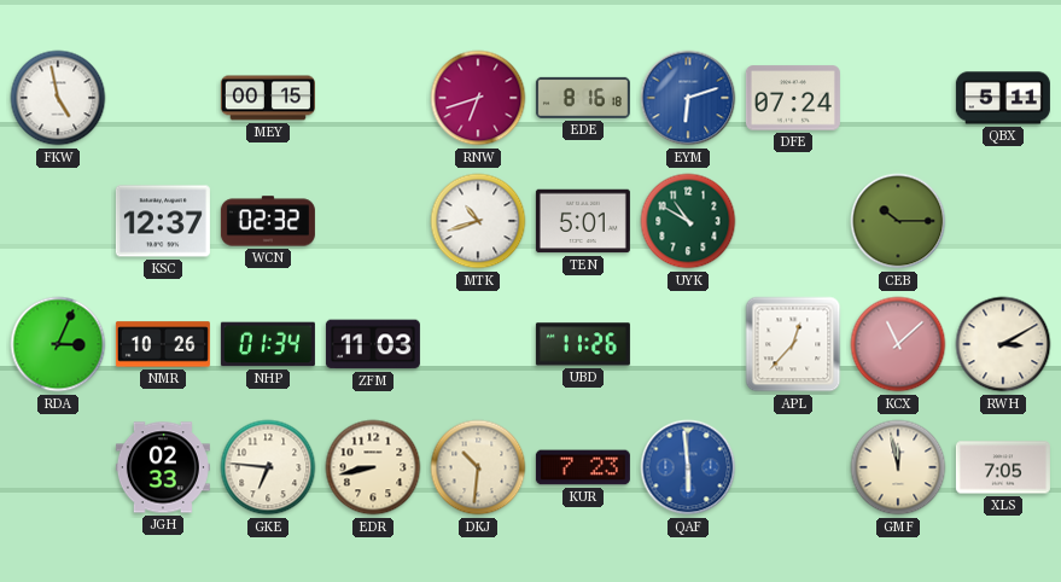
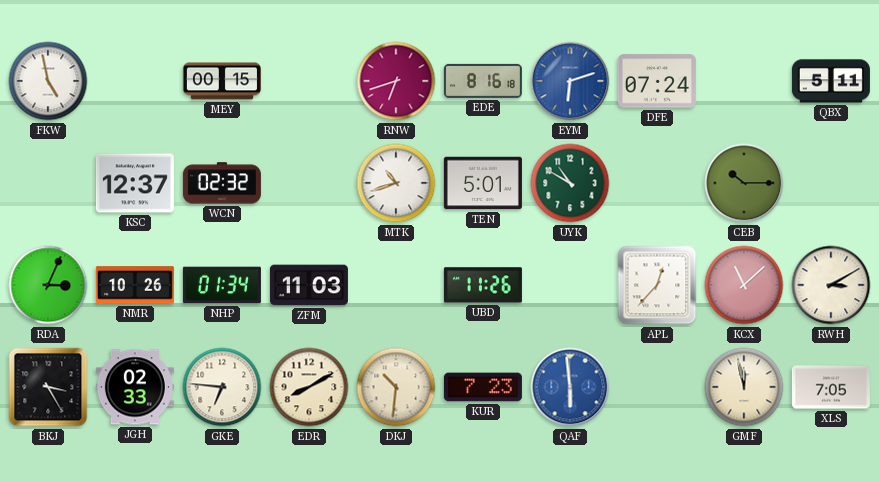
BKJ: none -> 3:25
EDR: 8:43 -> 8:10
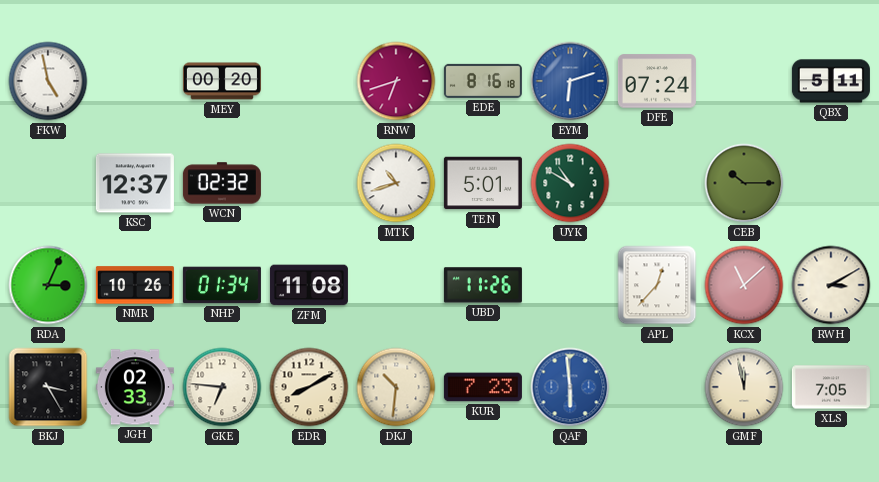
MEY: 00:15 -> 00:20
ZFM: 11:03 -> 11:08
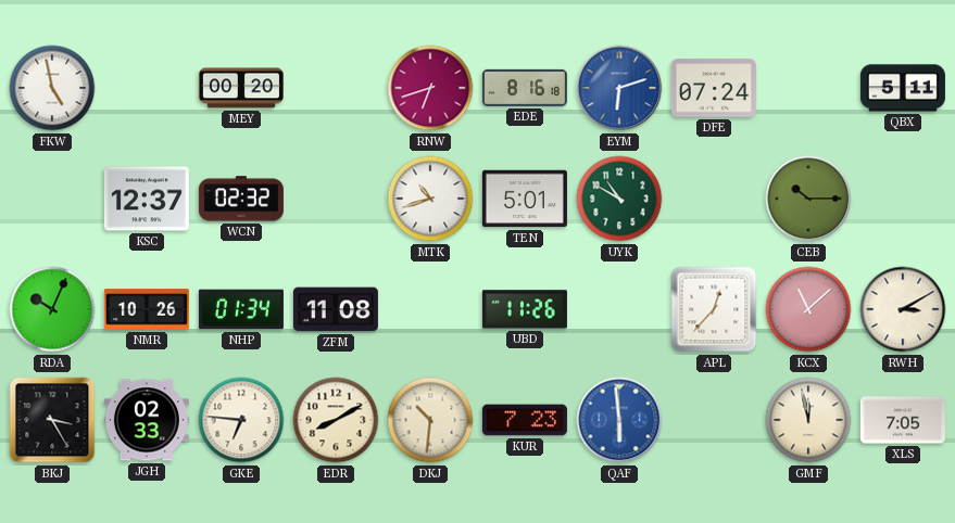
RDA: 3:04 -> 10:04
